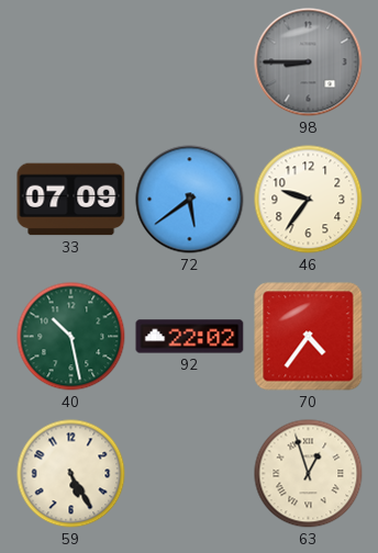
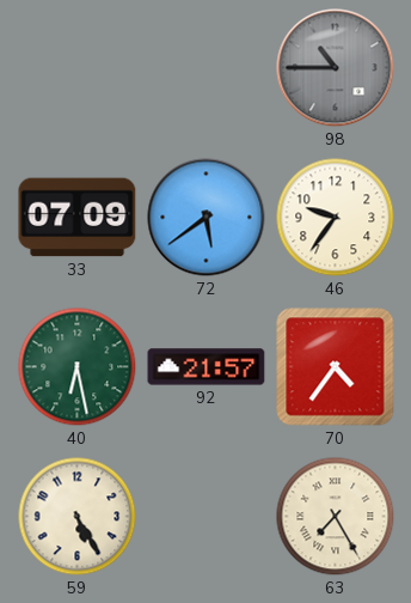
98: 8:45 -> 10:45
40: 10:28 -> 6:28
92: 22:02 -> 21:57
63: 12:57 -> 7:25
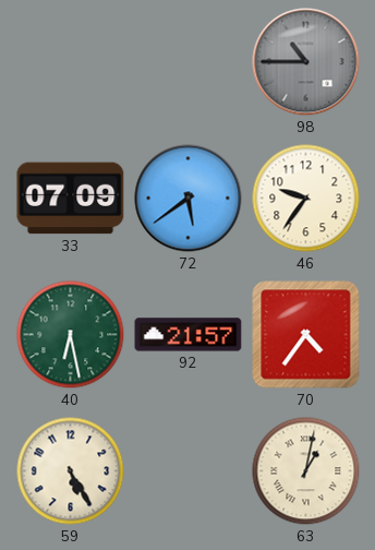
63: 7:25 -> 1:02
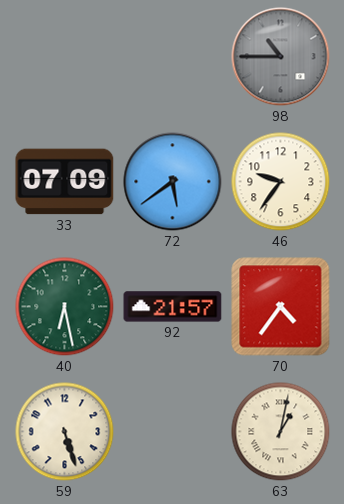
59: 5:25 -> 5:27
